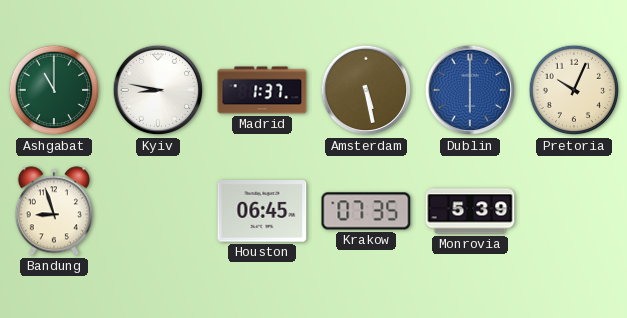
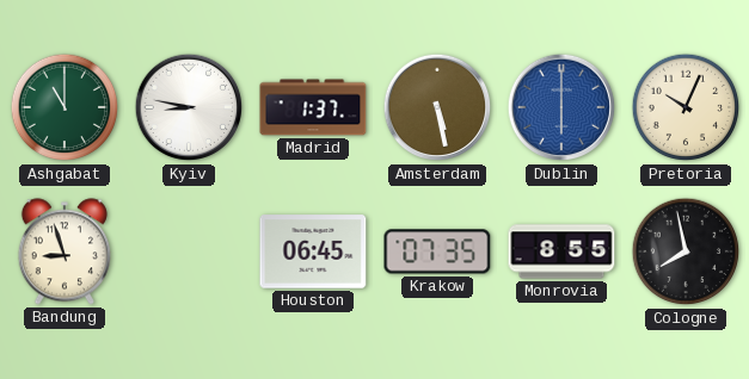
Monrovia: 5:39 -> 8:55
Cologne: none -> 7:58
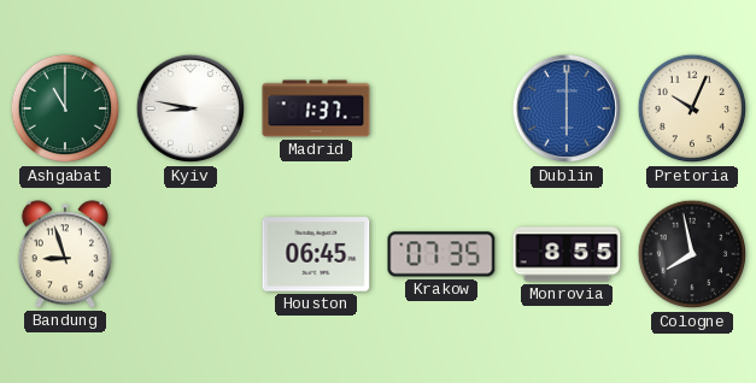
Amsterdam: 5:28 -> none
